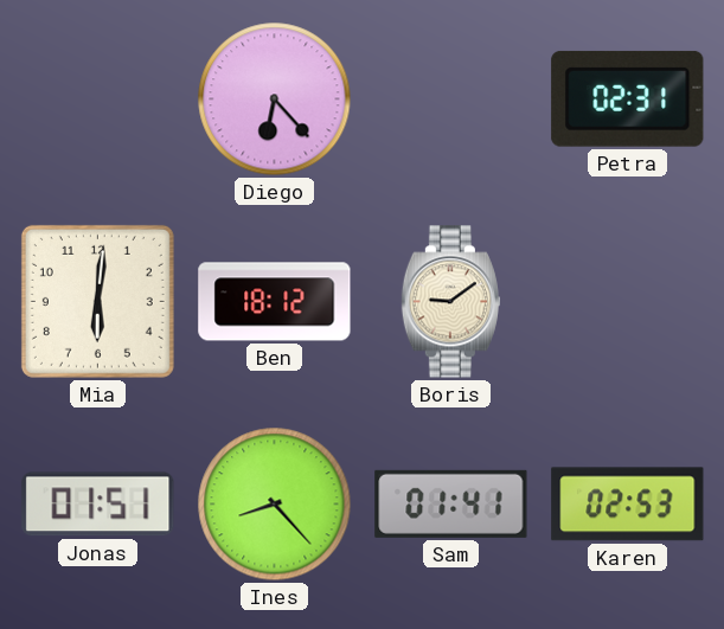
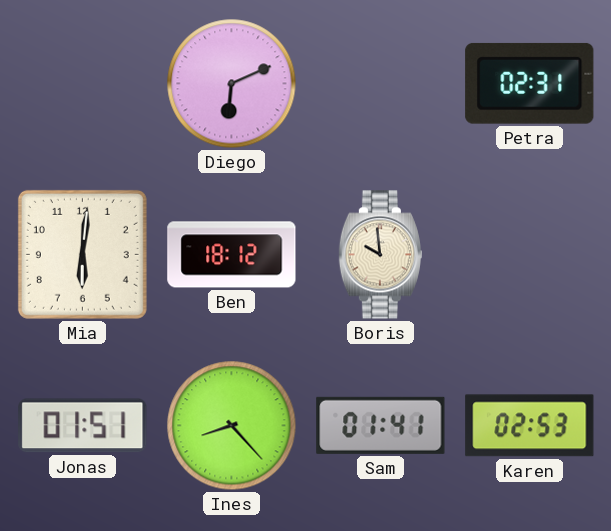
Diego: 6:23 -> 6:11
Boris: 9:09 -> 9:59
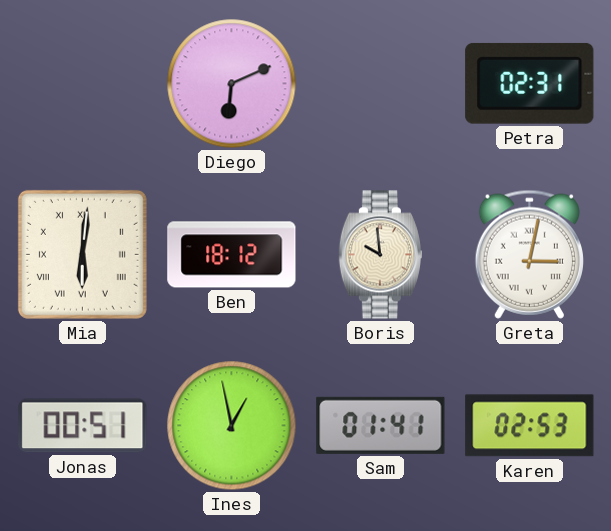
Mia numerals: Arabic -> Roman
Greta: none -> 3:02
Jonas: 01:51 -> 00:51
Ines: 8:23 -> 12:58
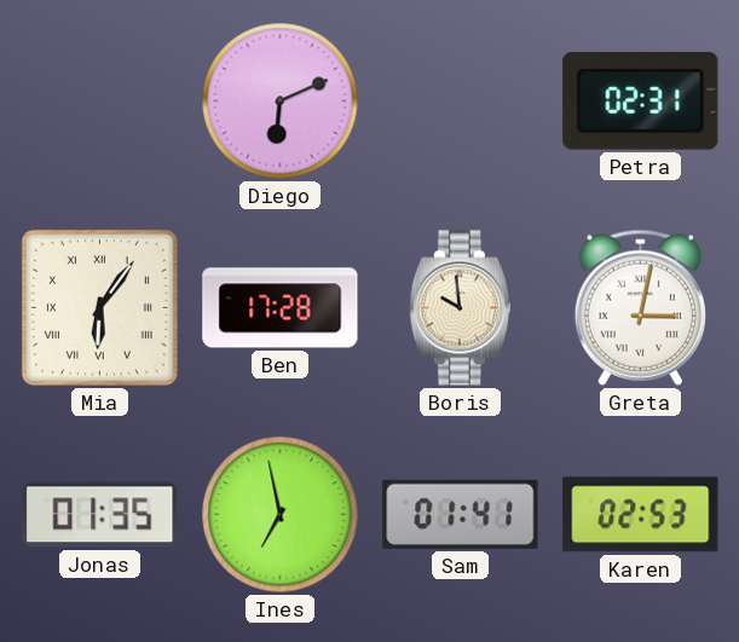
Mia: 6:01 -> 6:06
Ben: 18:12 -> 17:28
Jonas: 00:51 -> 01:35
Ines: 12:58 -> 6:58
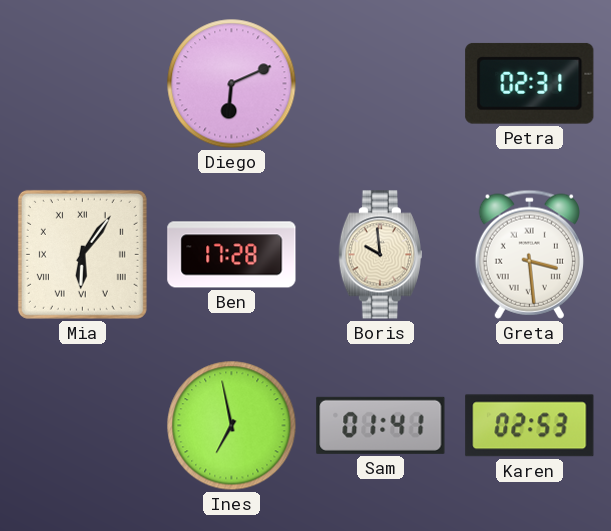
Greta: 3:02 -> 3:29
Jonas: 01:35 -> none
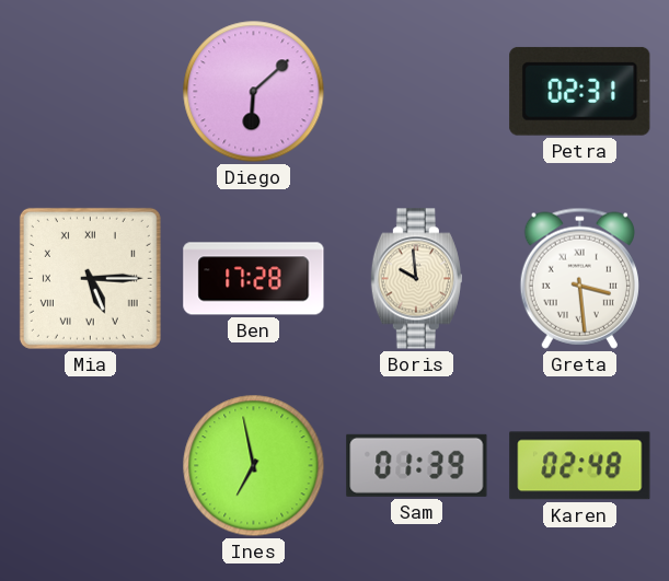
Diego: 6:11 -> 6:08
Mia: 6:06 -> 5:15
Sam: 01:41 -> 01:39
Karen: 02:53 -> 02:48
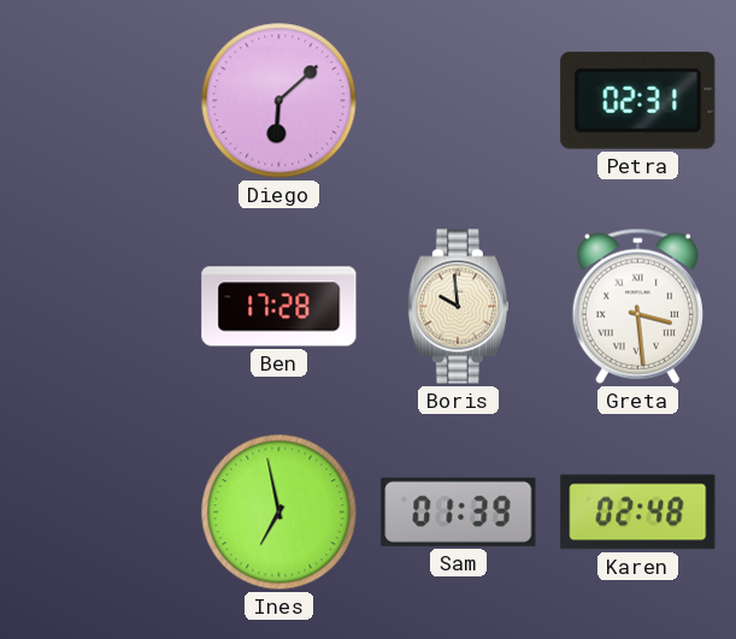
Mia: 5:15 -> none
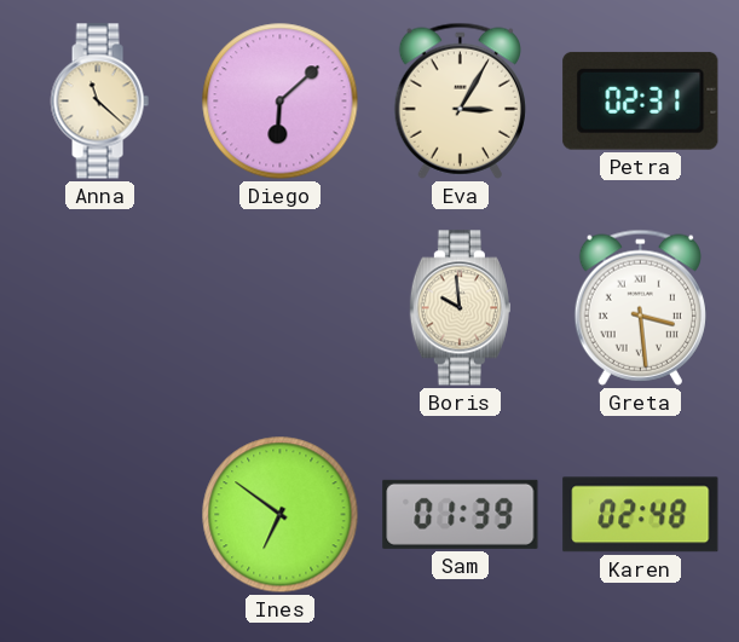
Anna: none -> 11:22
Eva: none -> 3:05
Ben: 17:28 -> none
Ines: 6:58 -> 6:51
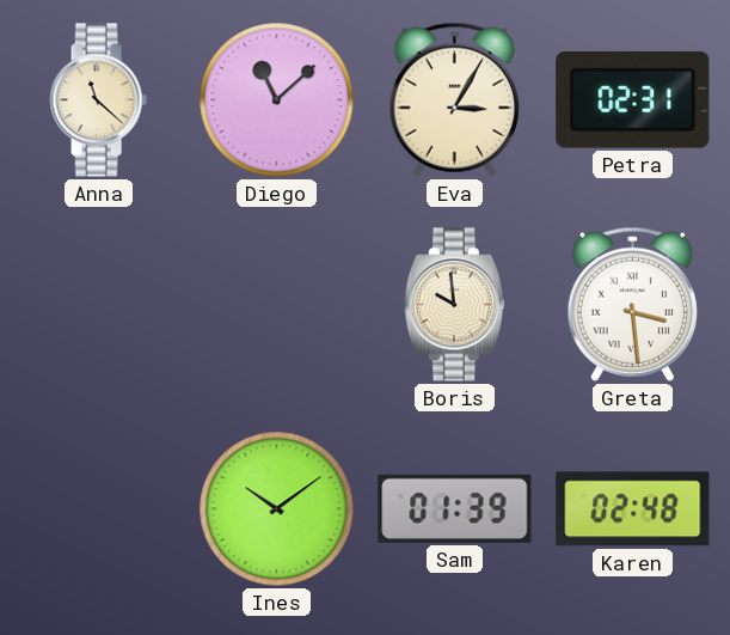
Diego: 6:08 -> 11:08
Ines: 6:51 -> 10:09
